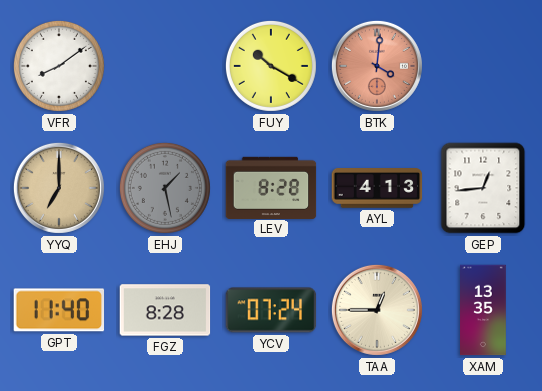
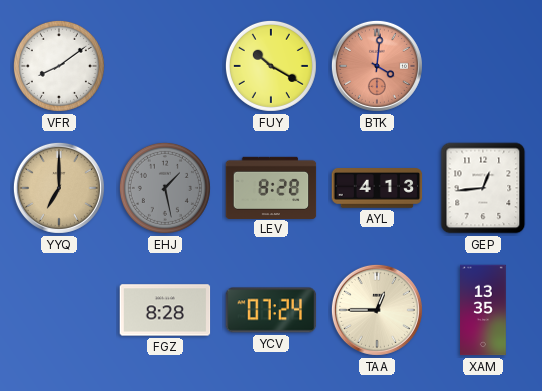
GPT: 11:40 -> none
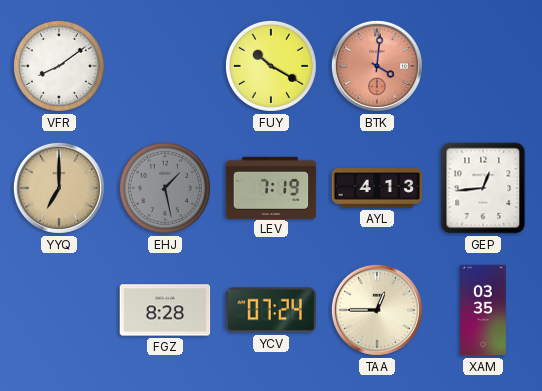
LEV: 8:28 -> 7:19
XAM: 13:35 -> 03:35
